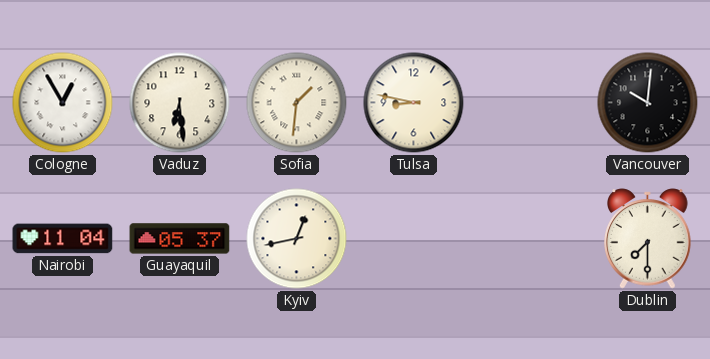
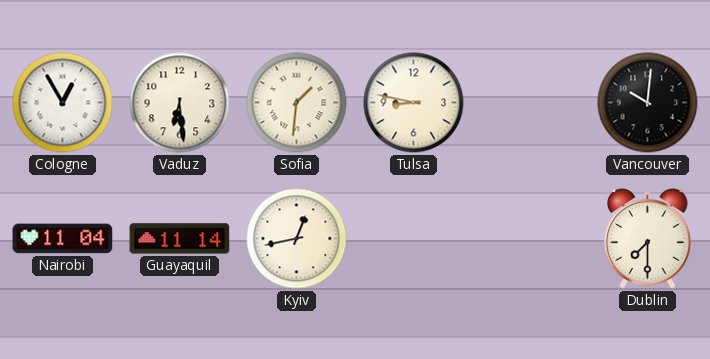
Guayaquil: 05:37 -> 11:14
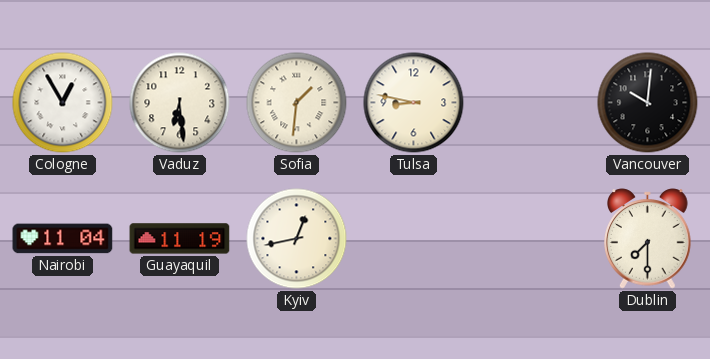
Guayaquil: 11:14 -> 11:19
